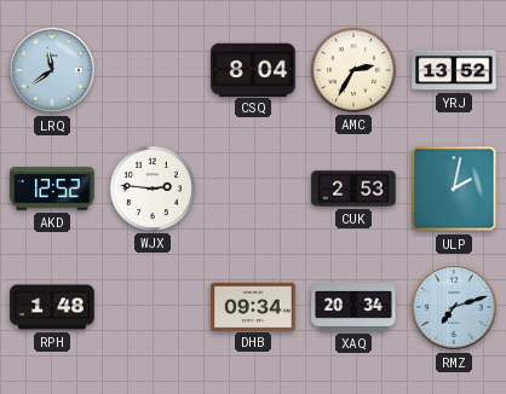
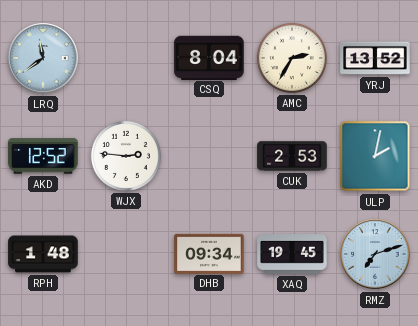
XAQ: 20:34 -> 19:45
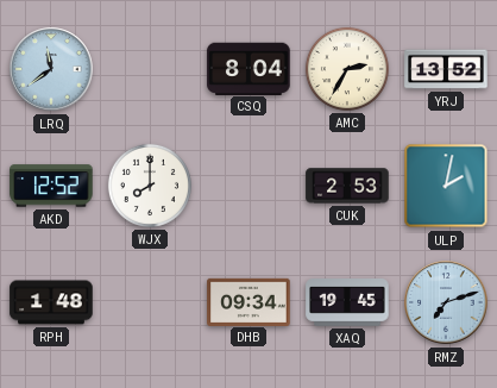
WJX: 2:46 -> 8:00
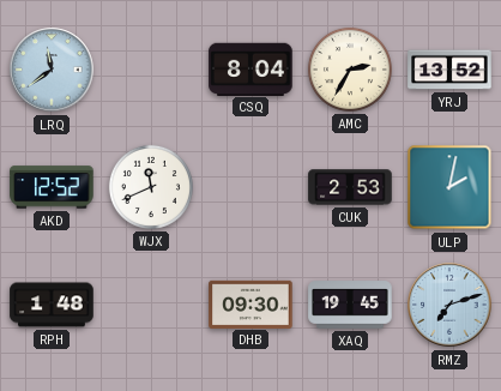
WJX: 8:00 -> 11:41
DHB: 09:34 -> 09:30
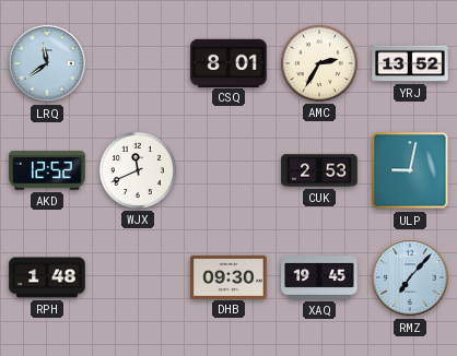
CSQ: 8:04 -> 8:01
ULP: 2:02 -> 9:02
RMZ: 7:12 -> 7:07
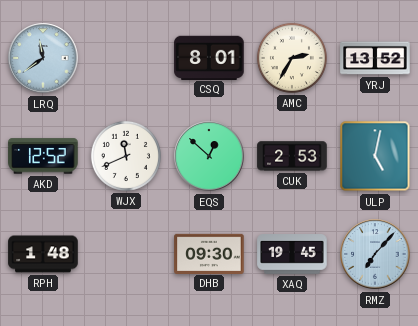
EQS: none -> 12:52
ULP: 9:02 -> 5:02
